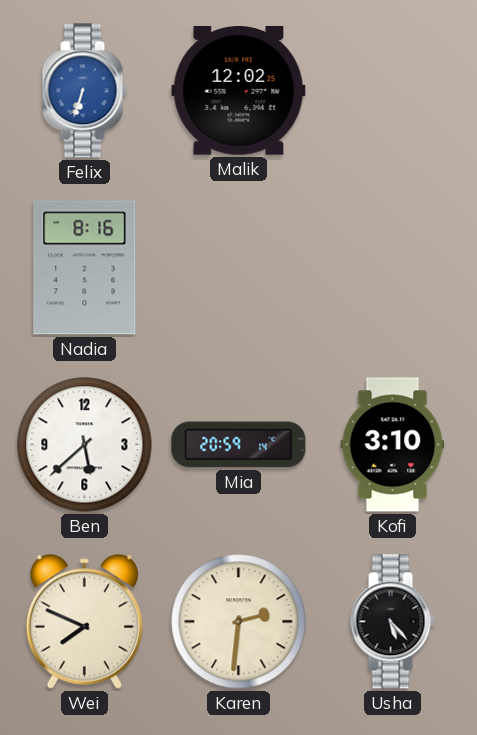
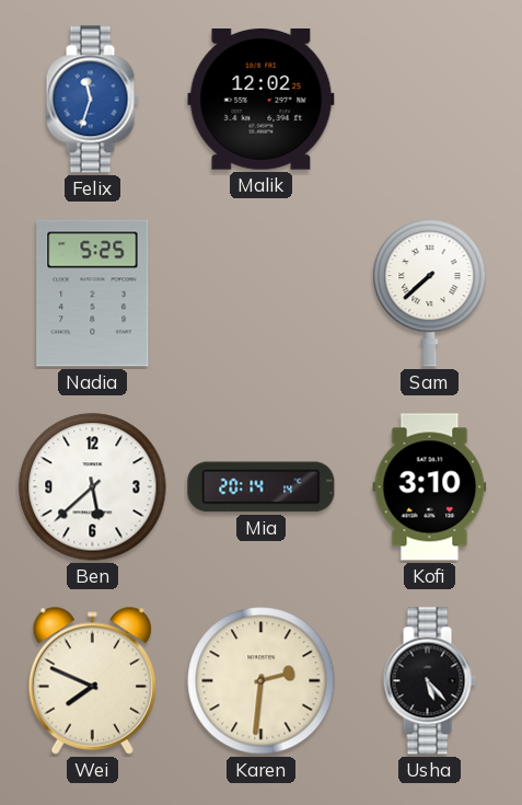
Felix: 6:33 -> 11:33
Nadia: 8:16 -> 5:25
Sam: none -> 7:38
Mia: 20:59 -> 20:14
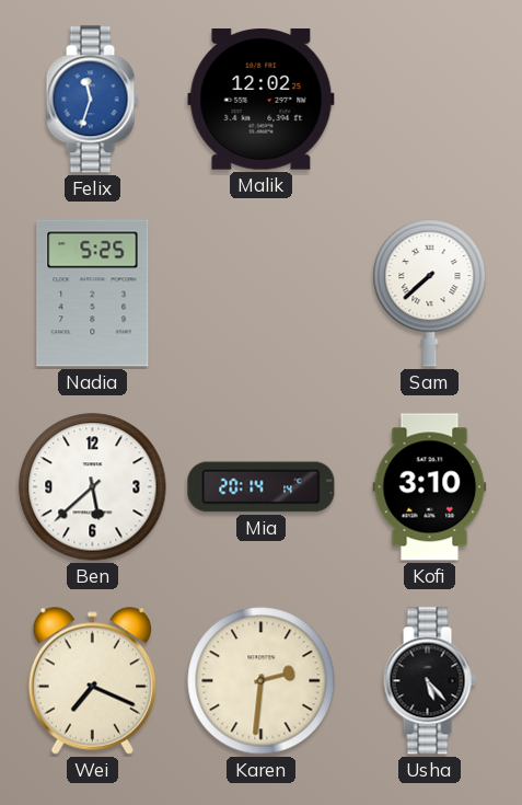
Wei: 7:49 -> 7:19
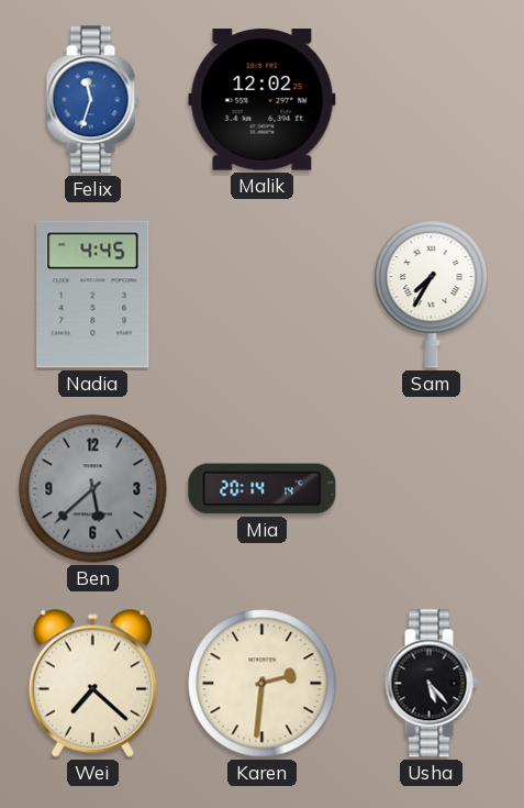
Nadia: 5:25 -> 4:45
Sam: 7:38 -> 7:35
Ben dial: white -> grey
Kofi: 3:10 -> none
Wei: 7:19 -> 7:22
